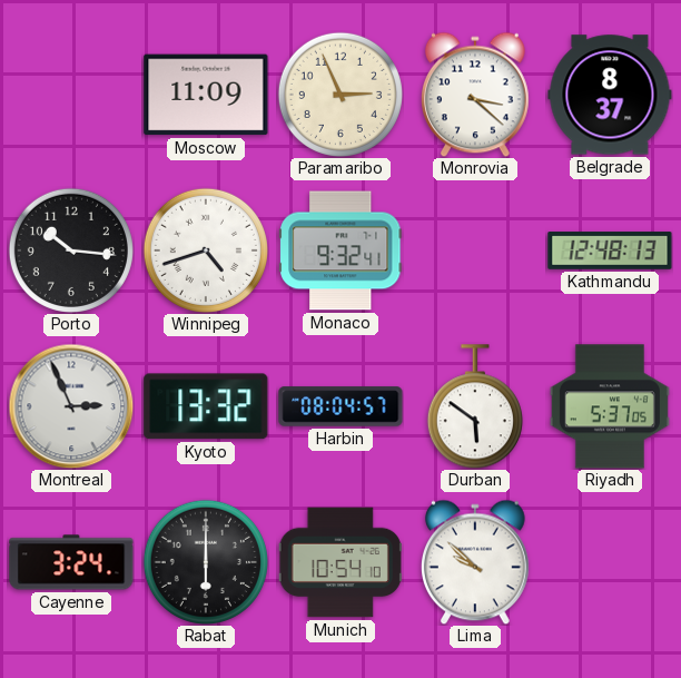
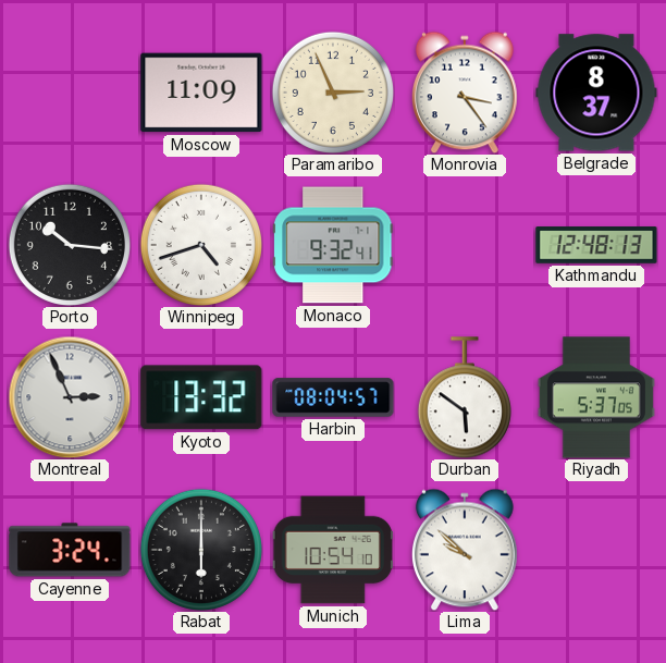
Monrovia: 3:22 -> 3:24
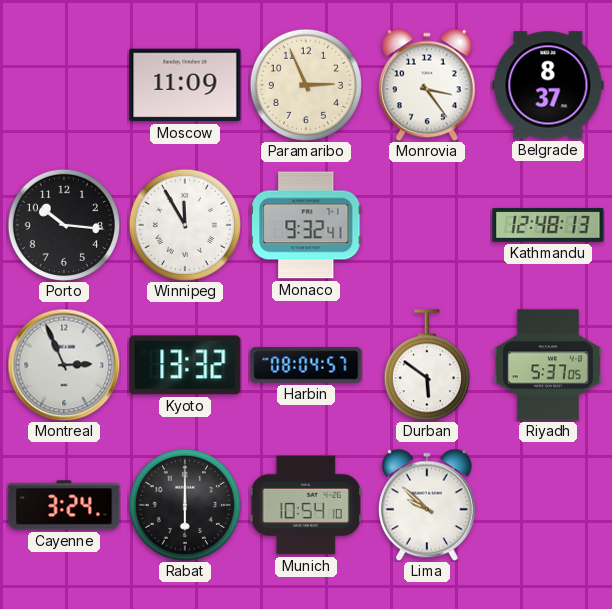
Winnipeg: 4:42 -> 11:55
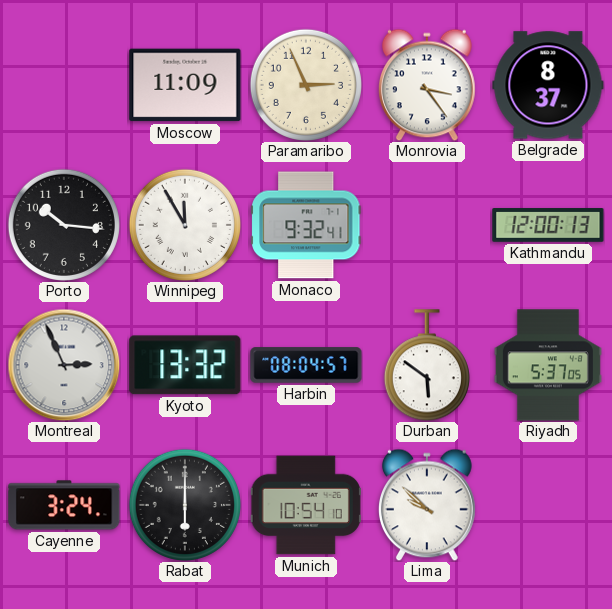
Kathmandu: 12:48 -> 12:00
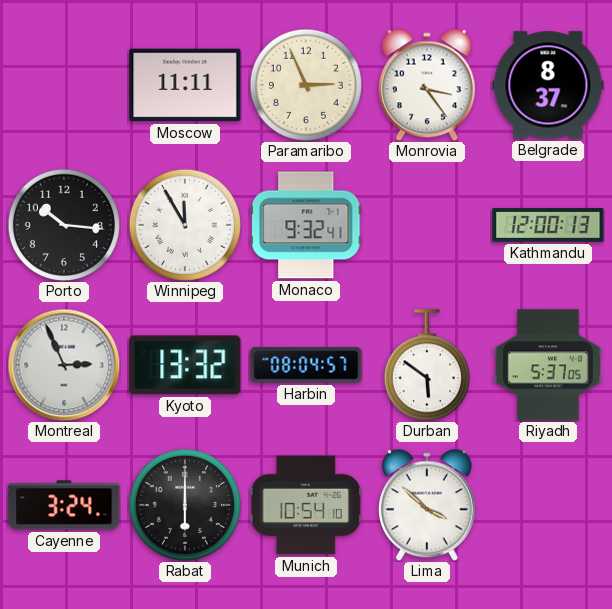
Moscow: 11:09 -> 11:11
Lima: 9:52 -> 3:52
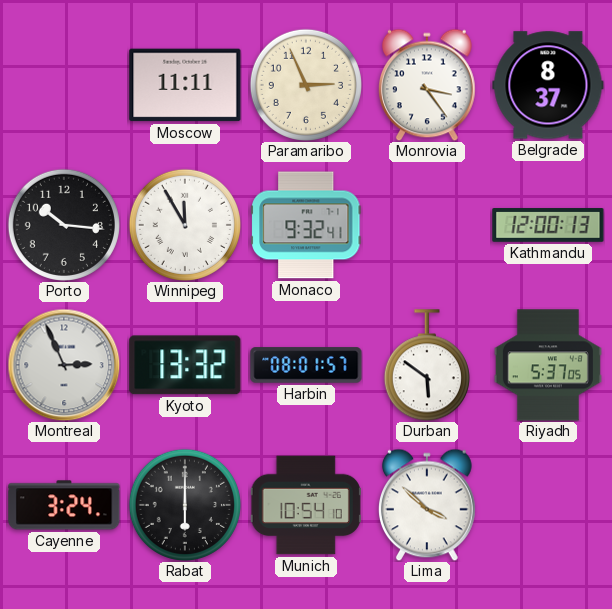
Harbin: 08:04 -> 08:01
